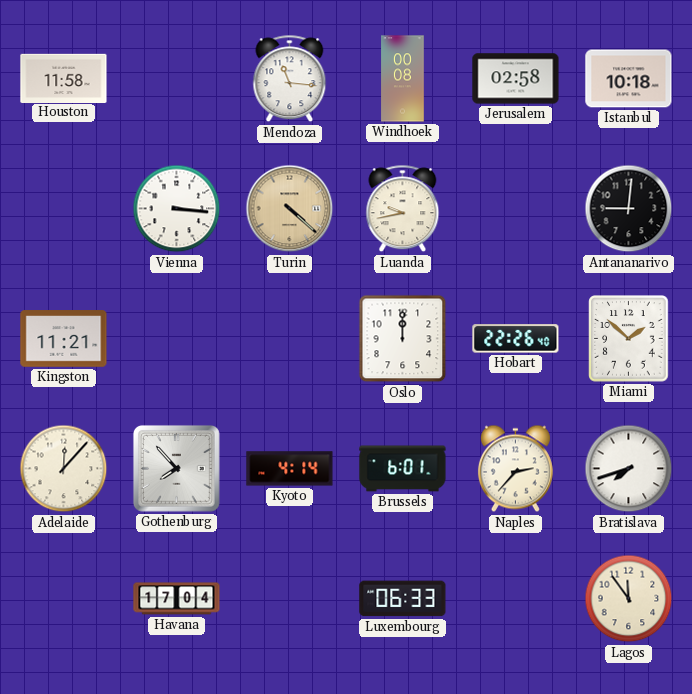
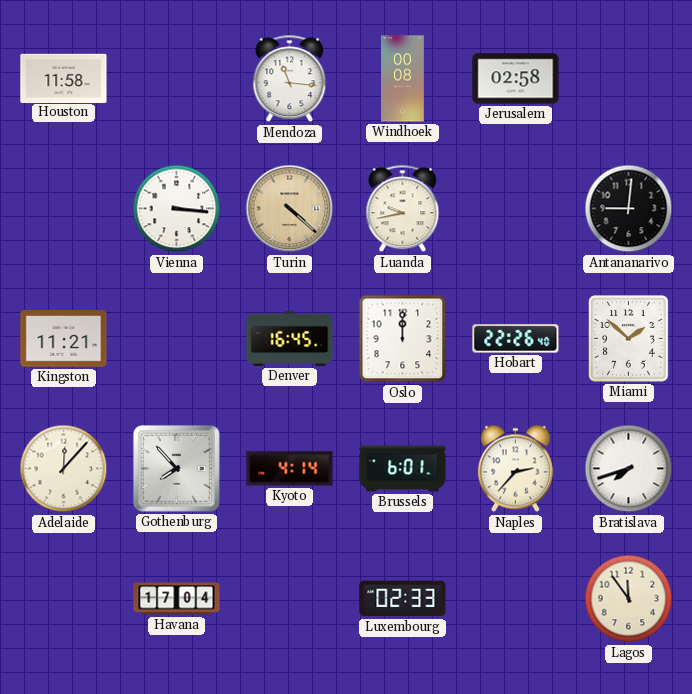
Istanbul: 10:18 -> none
Denver: none -> 16:45
Luxembourg: 06:33 -> 02:33
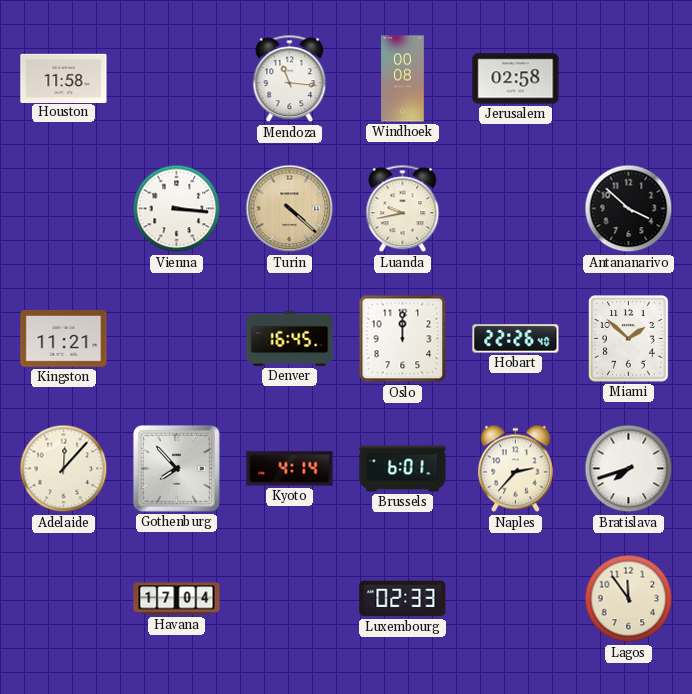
Antananarivo: 9:01 -> 3:52
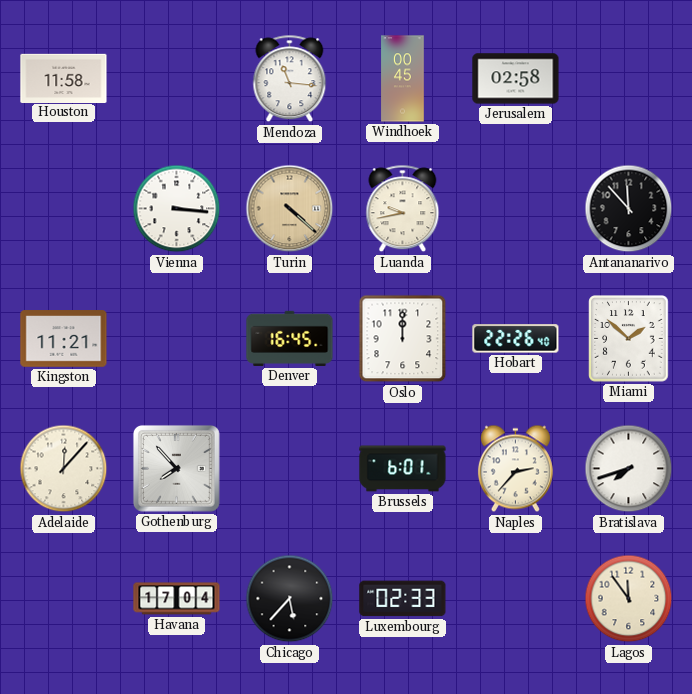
Windhoek: 00:08 -> 00:45
Antananarivo: 3:52 -> 11:53
Kyoto: 4:14 -> none
Chicago: none -> 5:37
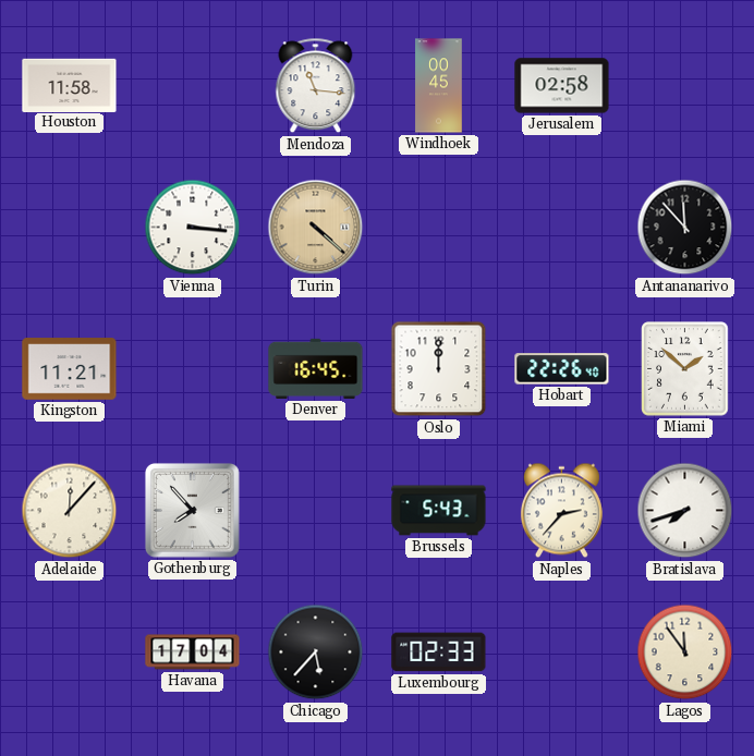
Luanda: 9:43 -> none
Brussels: 6:01 -> 5:43
